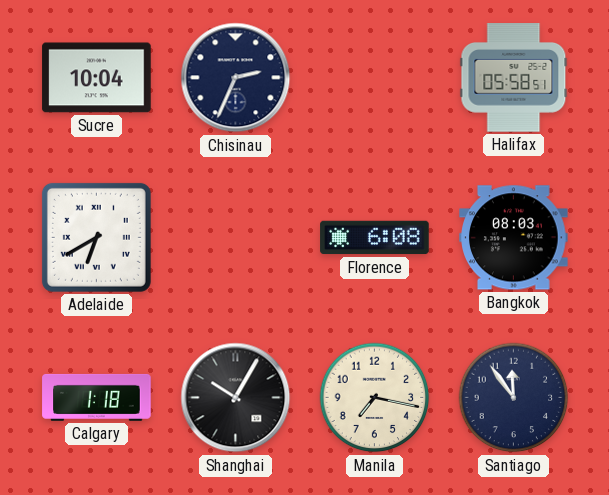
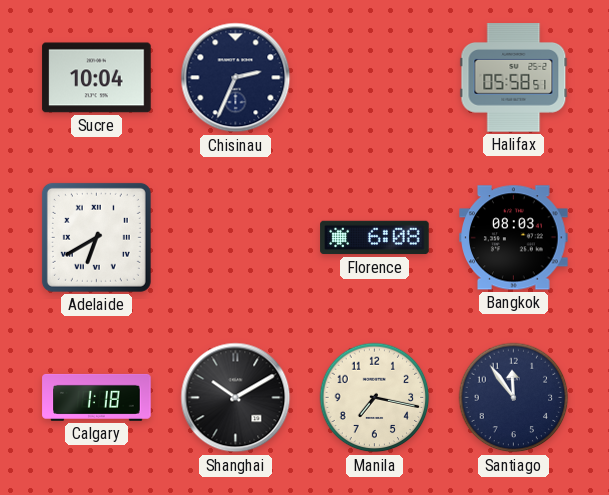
Shanghai: 10:05 -> 10:10
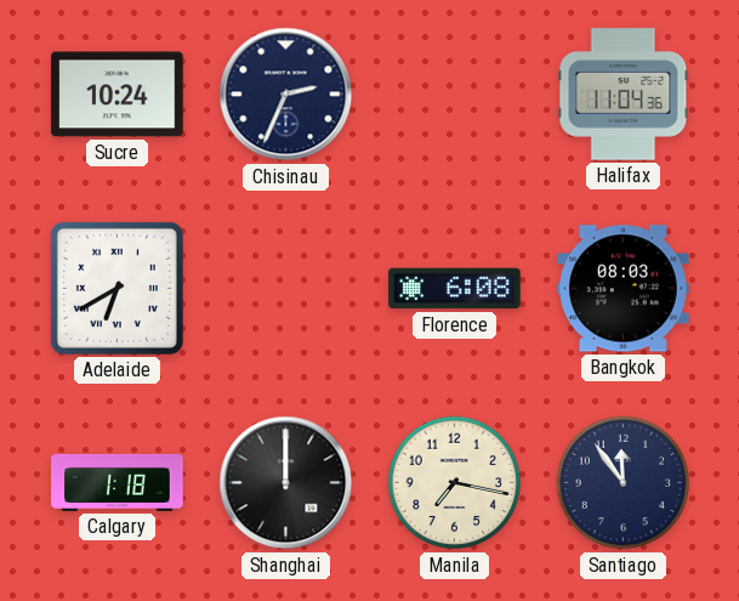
Sucre: 10:04 -> 10:24
Halifax: 05:58 -> 11:04
Shanghai: 10:10 -> 12:00
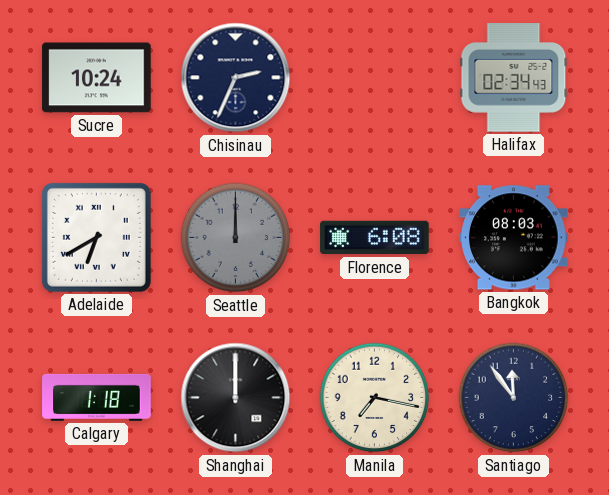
Halifax: 11:04 -> 02:34
Seattle: none -> 12:00
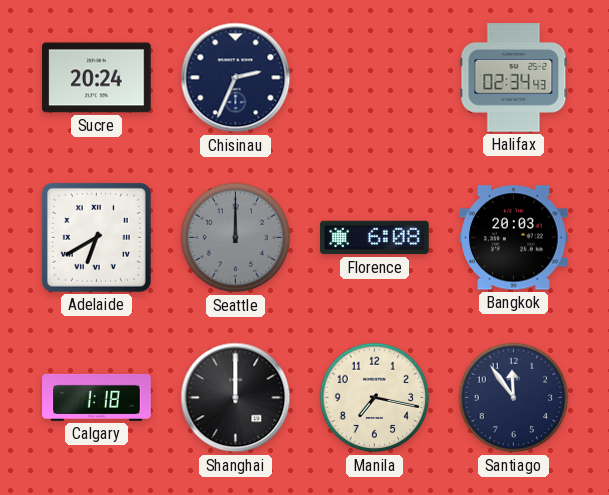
Sucre: 10:24 -> 20:24
Bangkok: 08:03 -> 20:03
